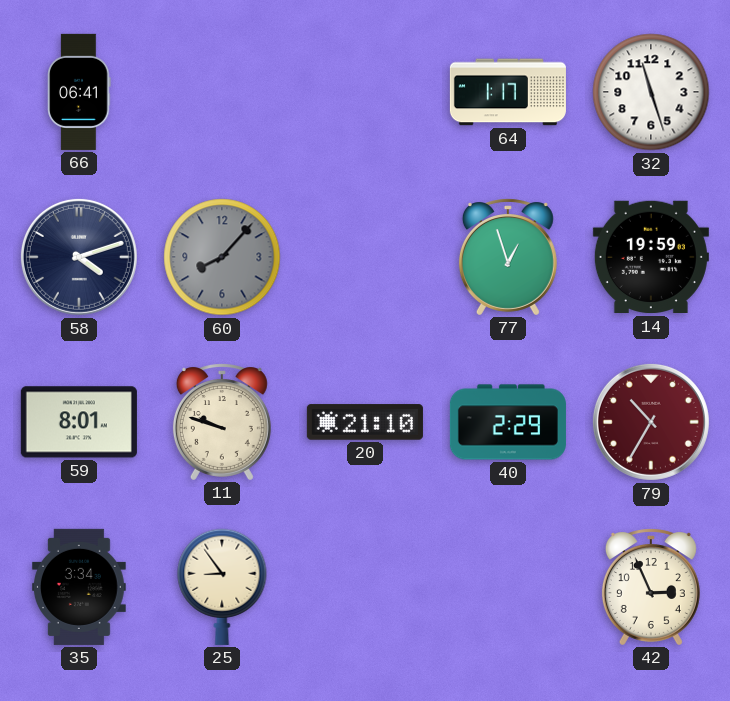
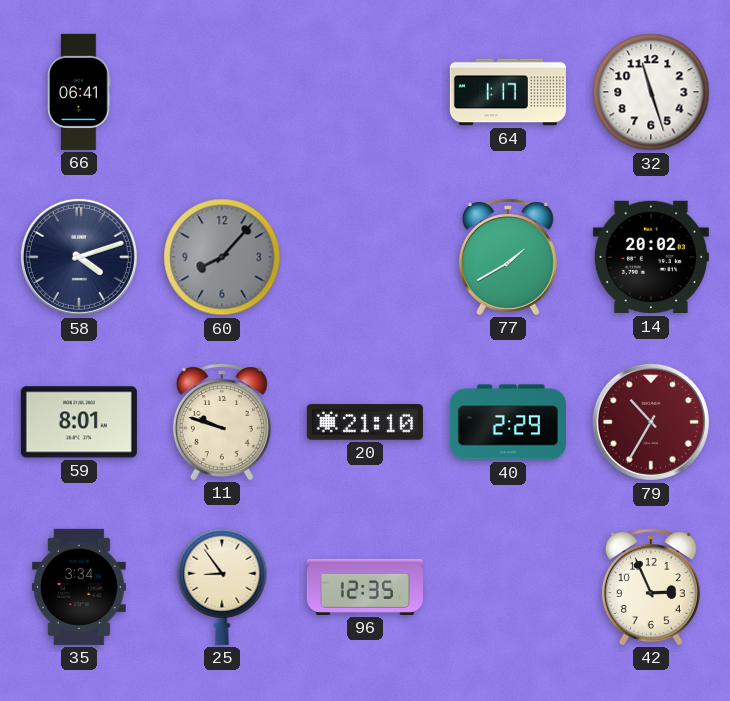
77: 12:57 -> 1:40
14: 19:59 -> 20:02
96: none -> 12:35
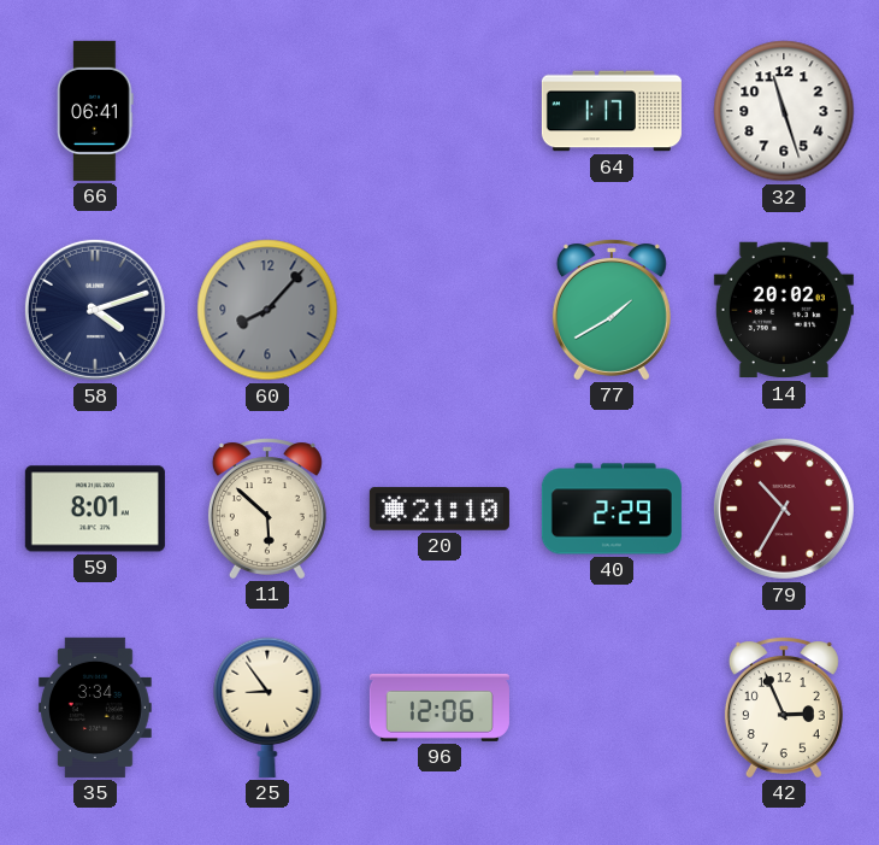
11: 9:48 -> 5:52
96: 12:35 -> 12:06
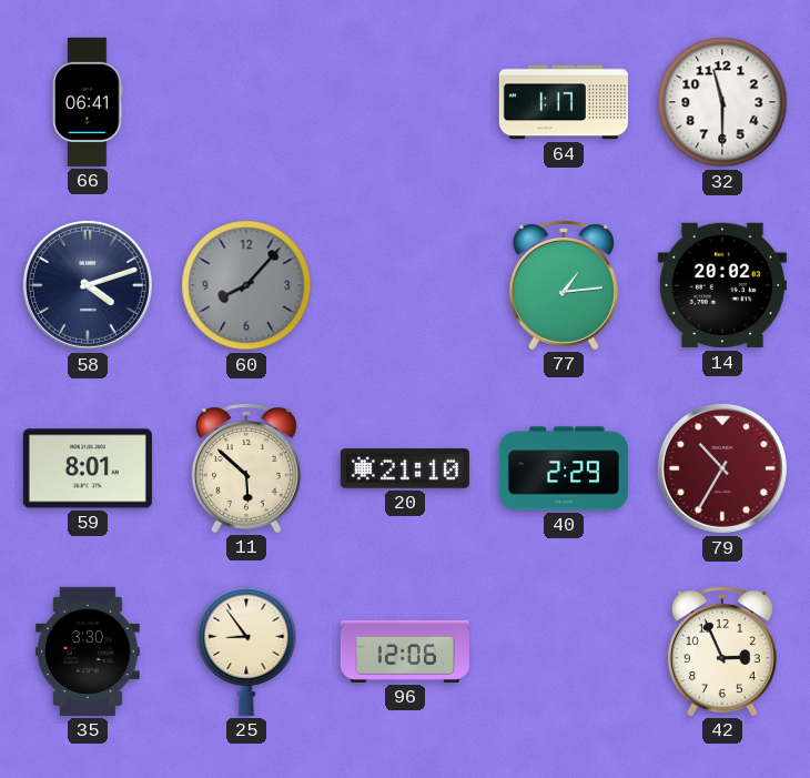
32: 11:27 -> 11:30
77: 1:40 -> 1:14
35: 3:34 -> 3:30
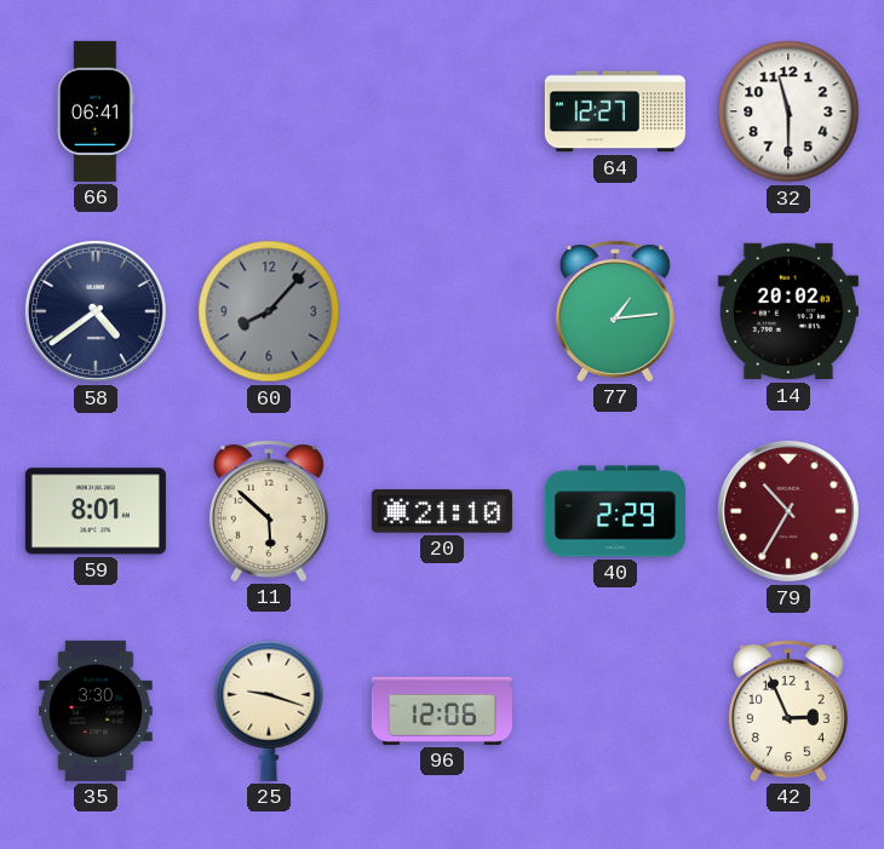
64: 1:17 -> 12:27
58: 4:12 -> 4:39
25: 8:54 -> 9:18
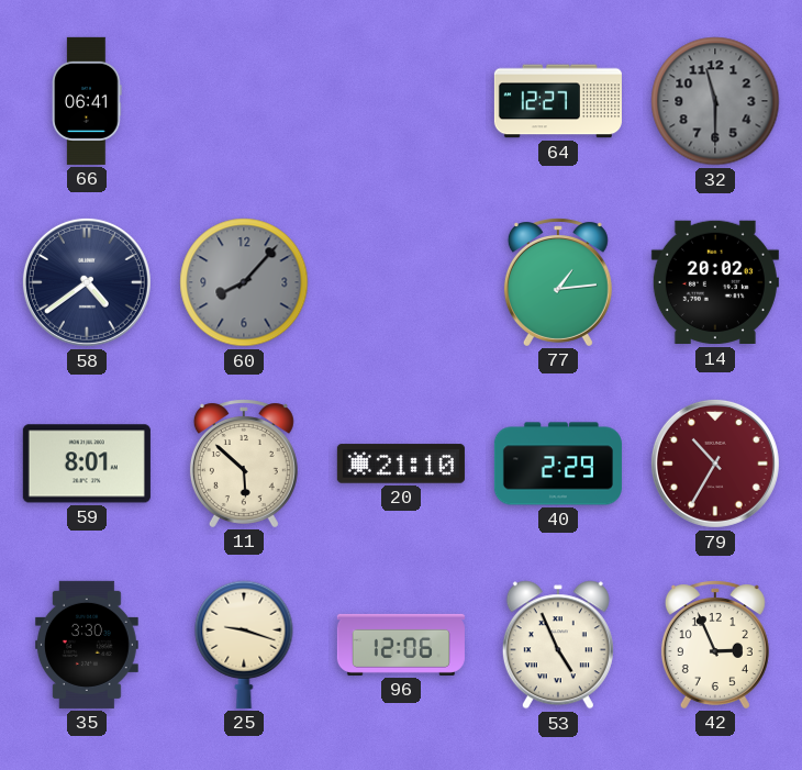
32 dial: white -> grey
53: none -> 4:56
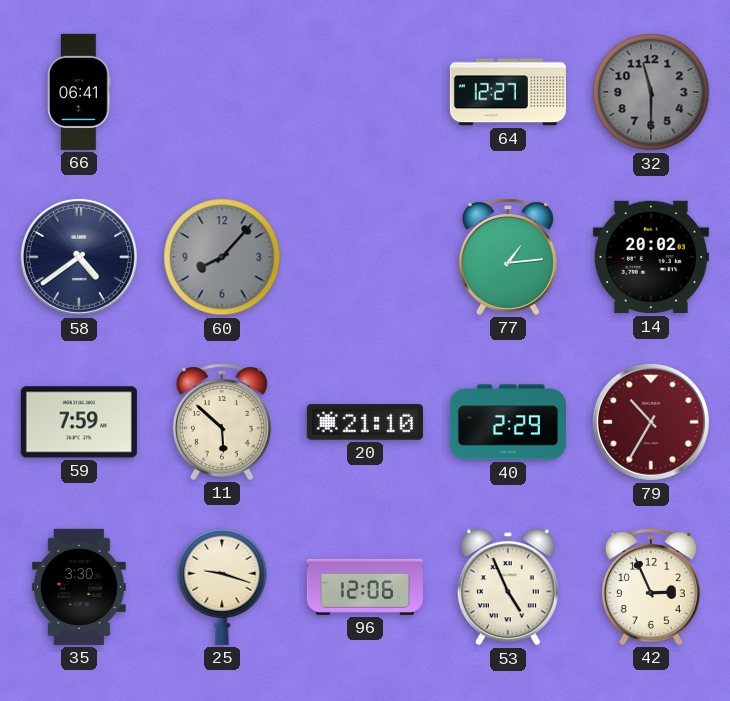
59: 8:01 -> 7:59
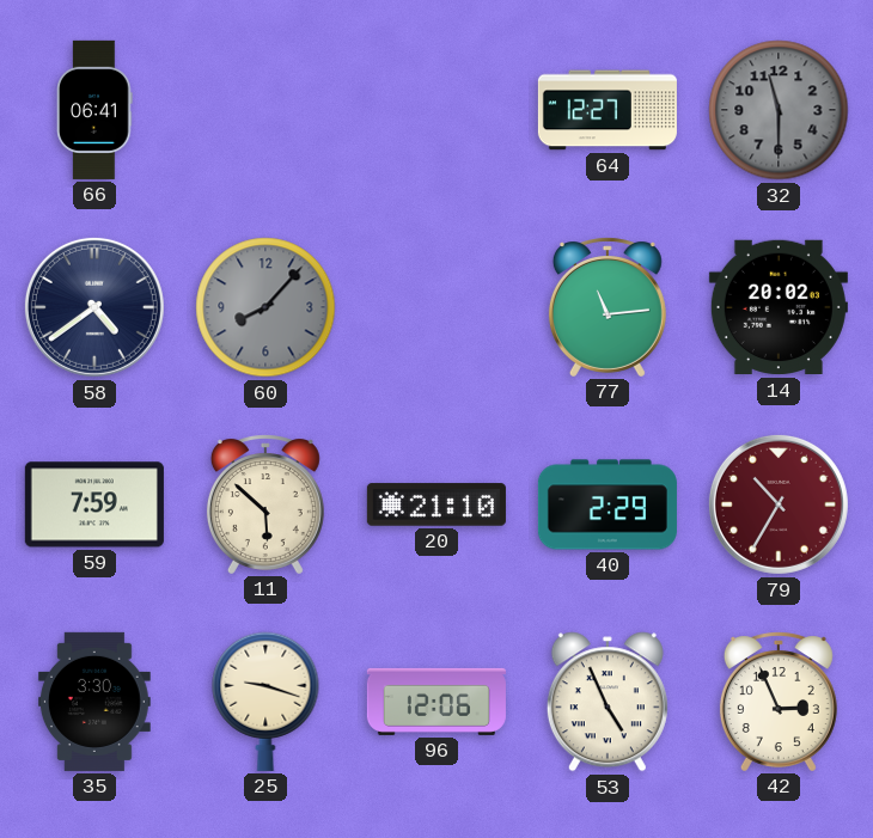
77: 1:14 -> 11:14
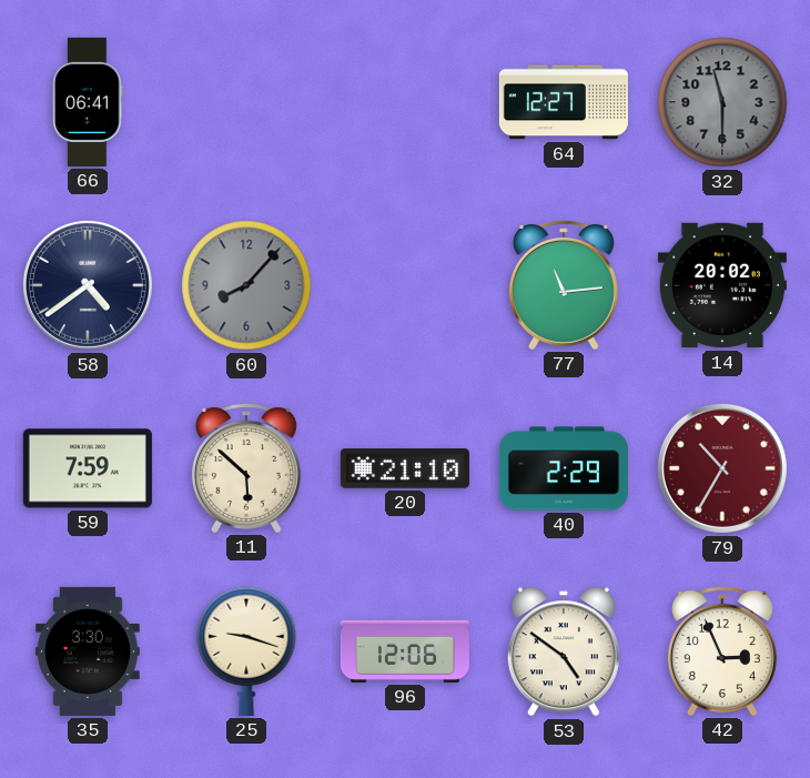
53: 4:56 -> 4:51
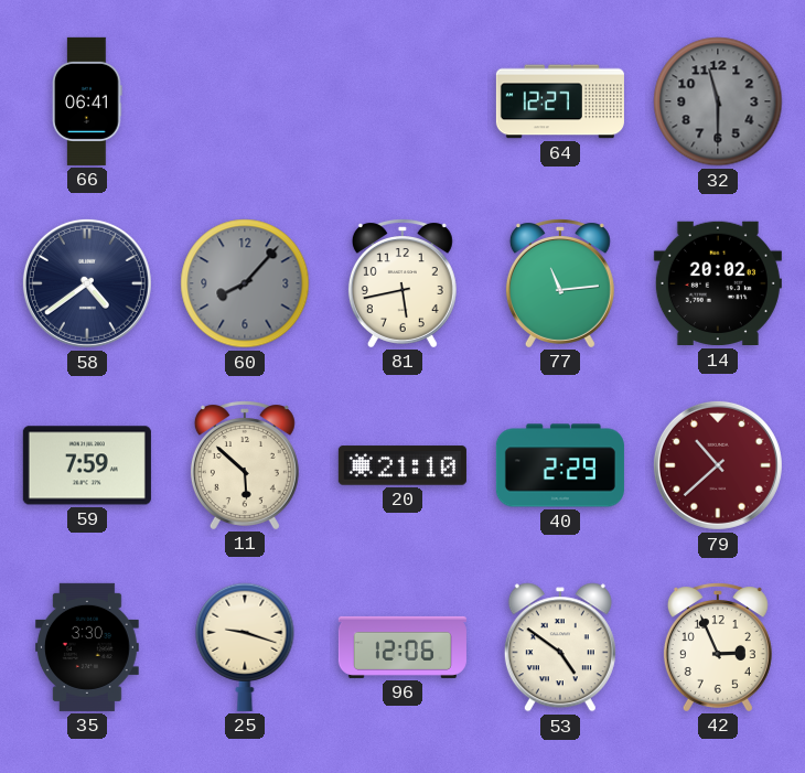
81: none -> 5:43
79: 10:35 -> 10:38
